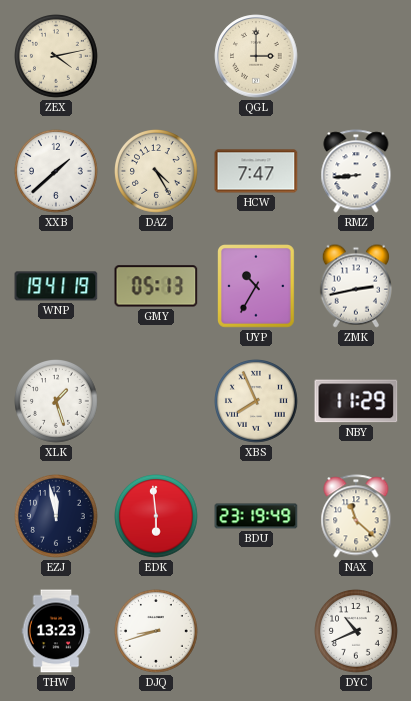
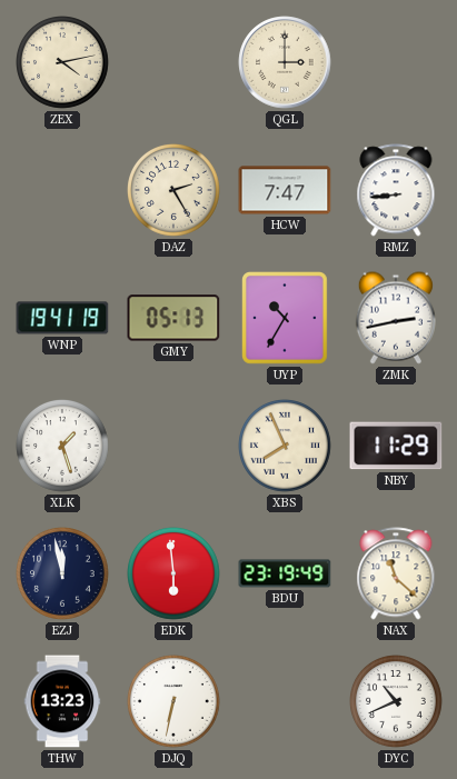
XXB: 1:38 -> none
DAZ: 4:25 -> 2:25
DJQ: 8:42 -> 6:32
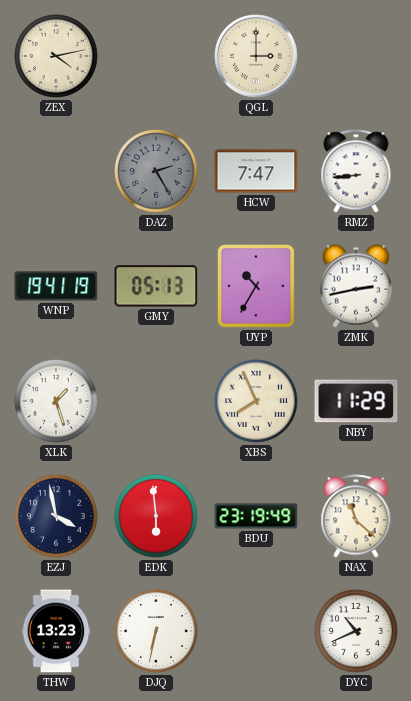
DAZ dial: cream -> grey
EZJ: 11:58 -> 3:58
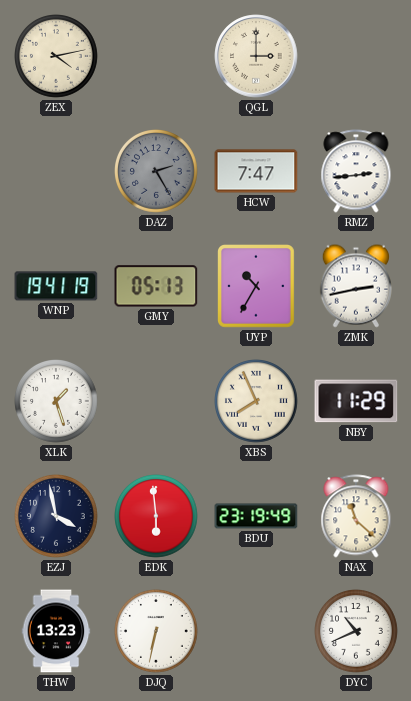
RMZ: 8:44 -> 2:44
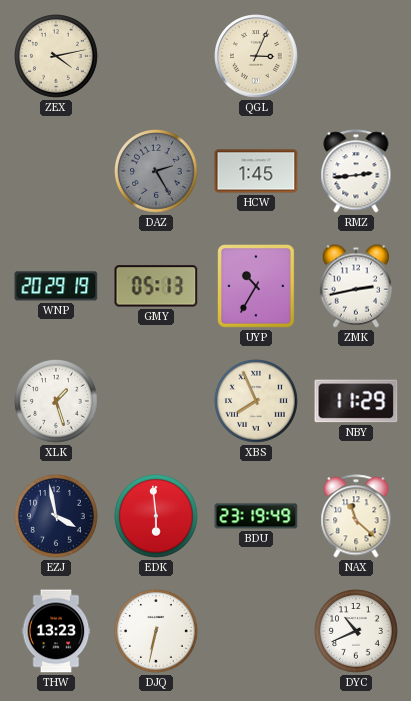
QGL: 3:00 -> 3:04
HCW: 7:47 -> 1:45
WNP: 19:41 -> 20:29
